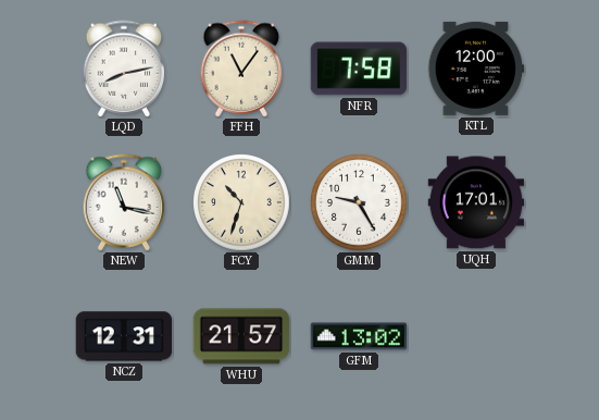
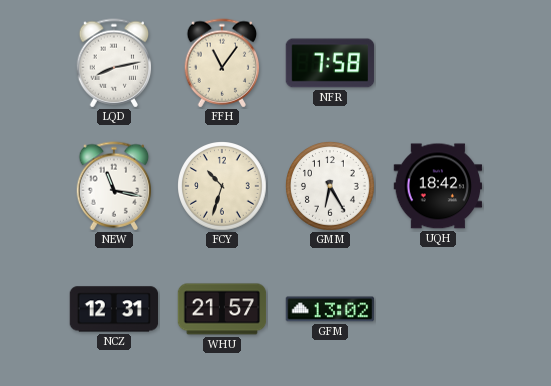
KTL: 12:00 -> none
GMM: 9:25 -> 6:25
UQH: 17:01 -> 18:42
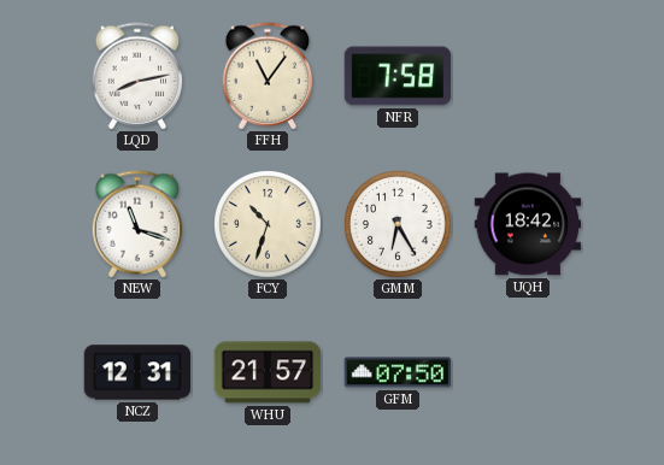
NEW: 11:17 -> 11:18
GFM: 13:02 -> 07:50
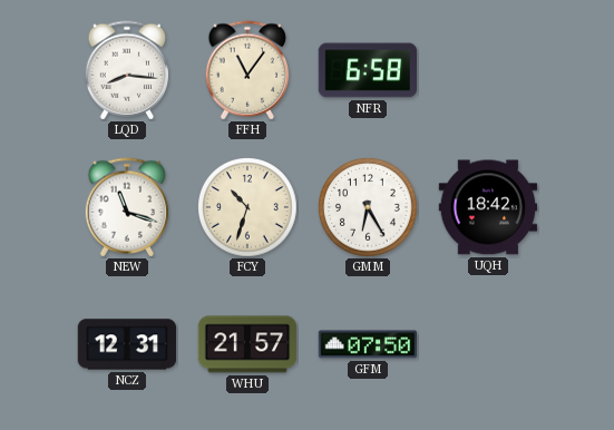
LQD: 8:13 -> 8:16
NFR: 7:58 -> 6:58
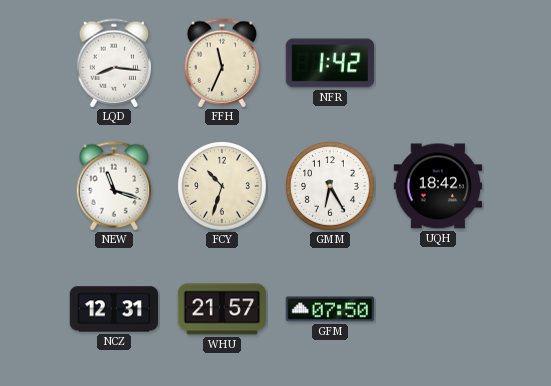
FFH: 11:06 -> 11:34
NFR: 6:58 -> 1:42
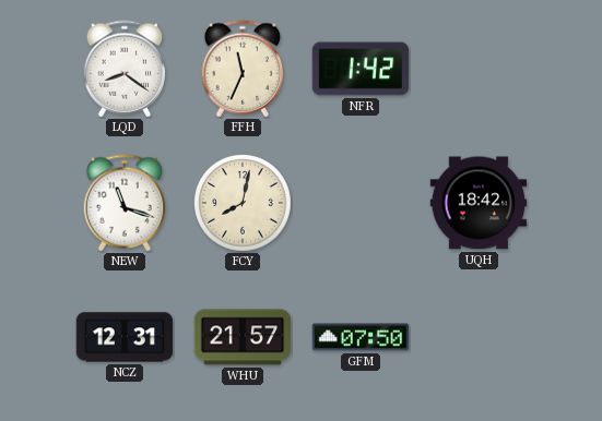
LQD: 8:16 -> 8:21
FCY: 10:33 -> 8:02
GMM: 6:25 -> none
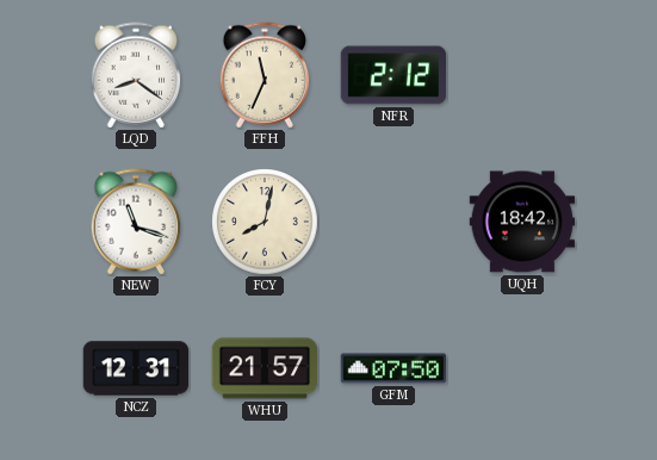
NFR: 1:42 -> 2:12
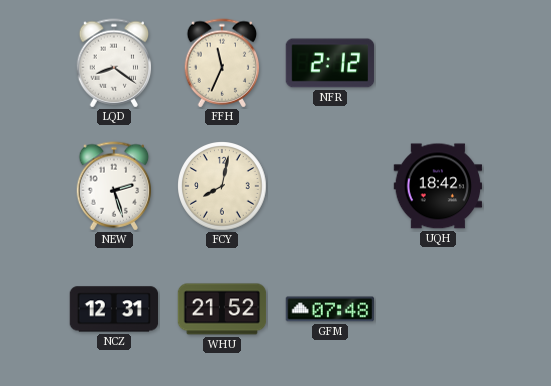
NEW: 11:18 -> 2:27
WHU: 21:57 -> 21:52
GFM: 07:50 -> 07:48
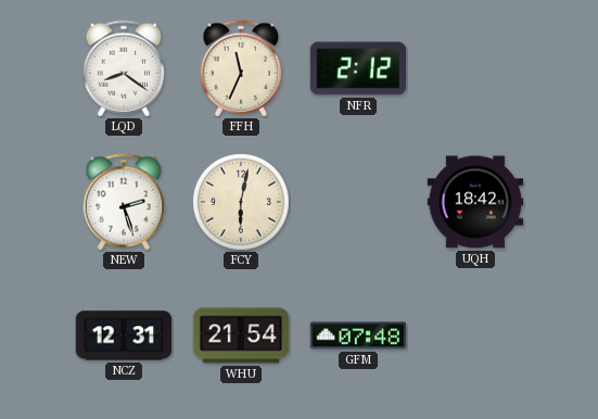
FCY: 8:02 -> 6:02
WHU: 21:52 -> 21:54
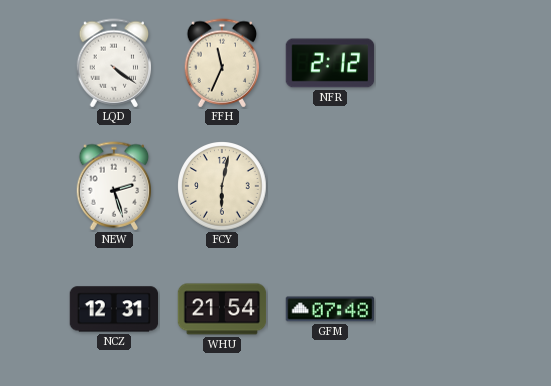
LQD: 8:21 -> 4:21
UQH: 18:42 -> none
